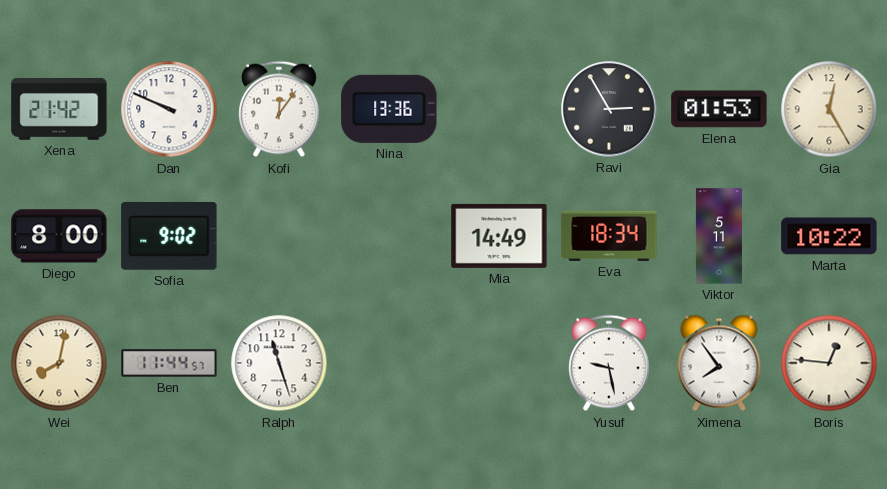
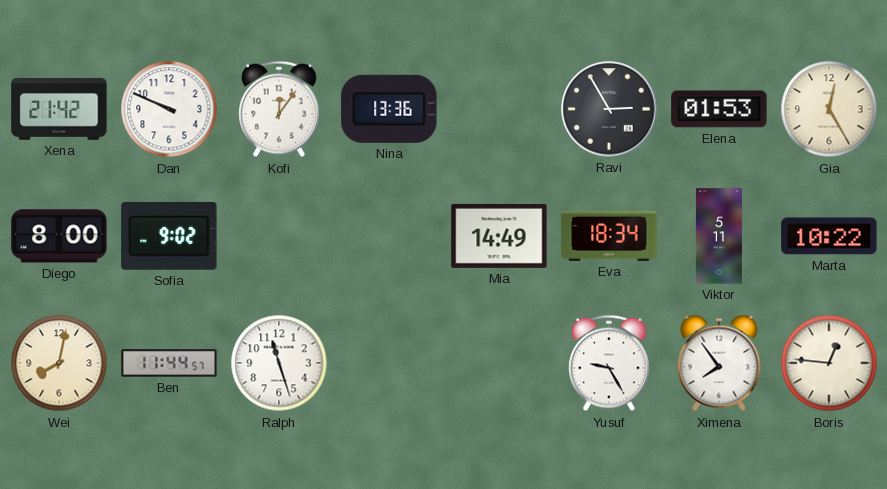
Yusuf: 9:28 -> 9:25
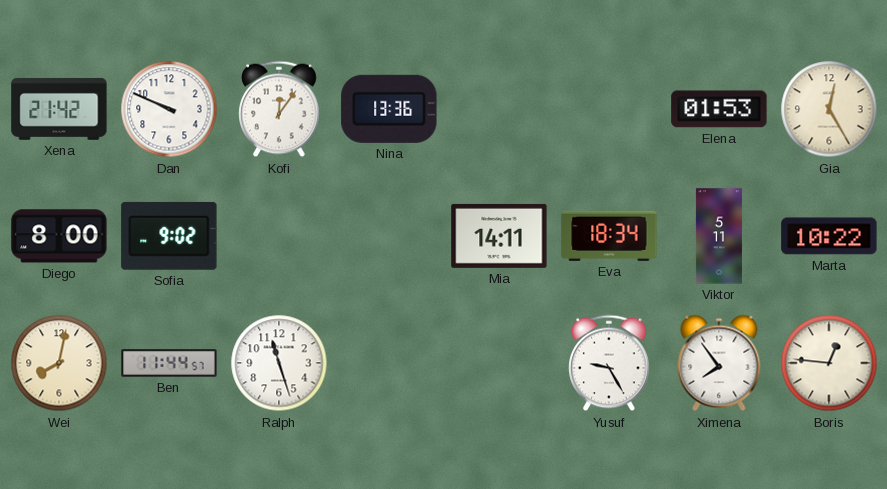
Ravi: 2:55 -> none
Mia: 14:49 -> 14:11
